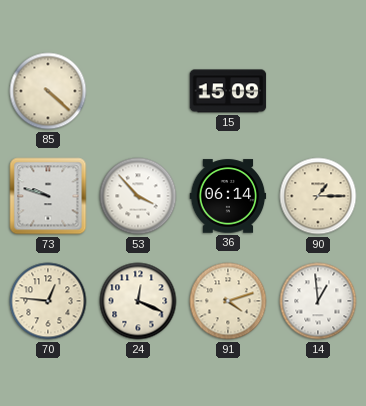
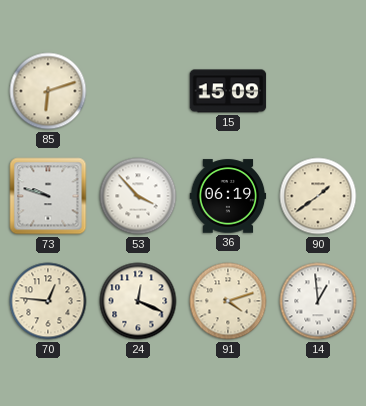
85: 4:22 -> 6:12
36: 06:14 -> 06:19
90: 1:15 -> 1:39
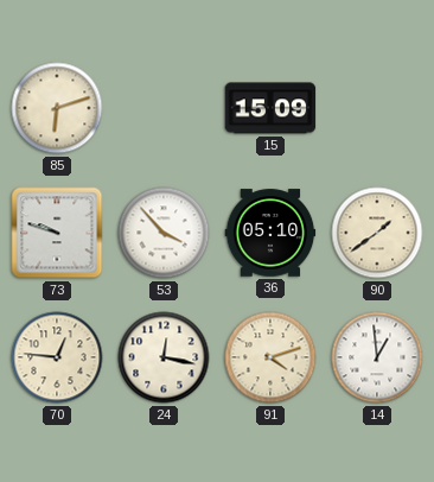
36: 06:19 -> 05:10
24: 12:19 -> 12:17
